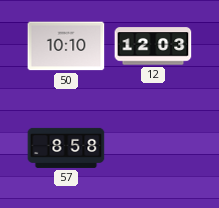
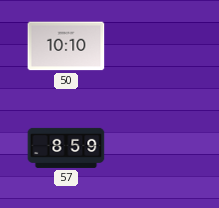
12: 12:03 -> none
57: 8:58 -> 8:59
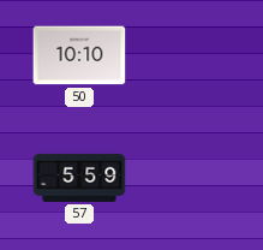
57: 8:59 -> 5:59
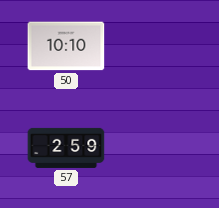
57: 5:59 -> 2:59
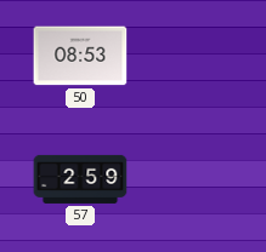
50: 10:10 -> 08:53
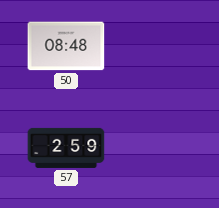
50: 08:53 -> 08:48
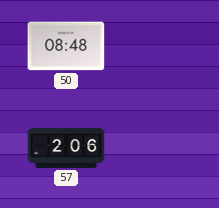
57: 2:59 -> 2:06
